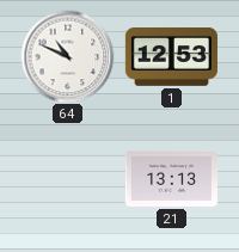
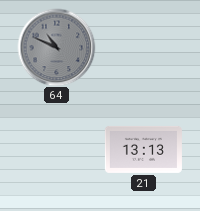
64 dial: white -> grey
1: 12:53 -> none
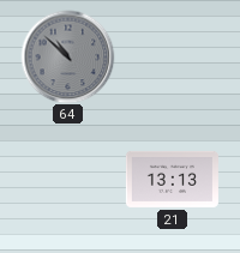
64: 10:49 -> 10:52
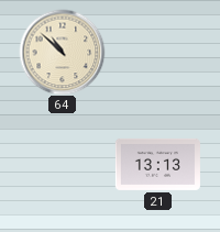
64 dial: grey -> cream
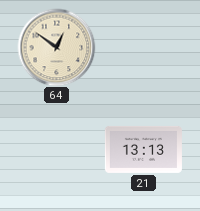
64: 10:52 -> 12:51
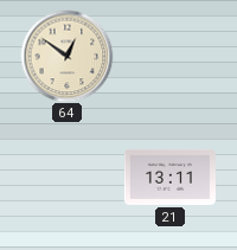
21: 13:13 -> 13:11
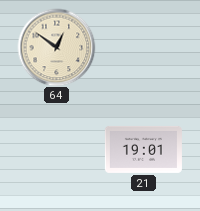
21: 13:11 -> 19:01
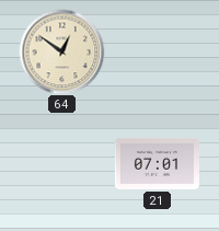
21: 19:01 -> 07:01
